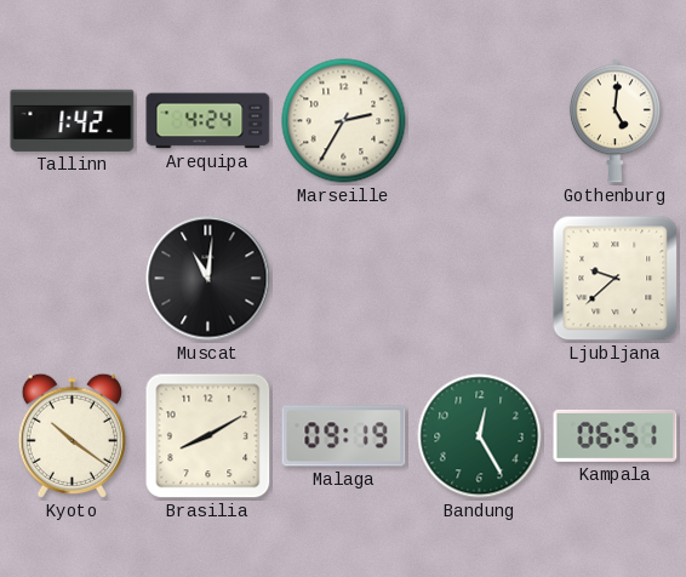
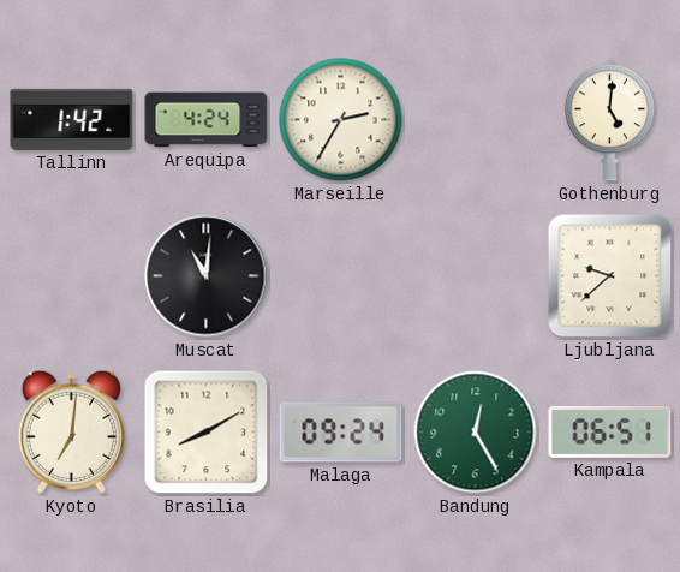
Kyoto: 10:21 -> 7:01
Malaga: 09:19 -> 09:24
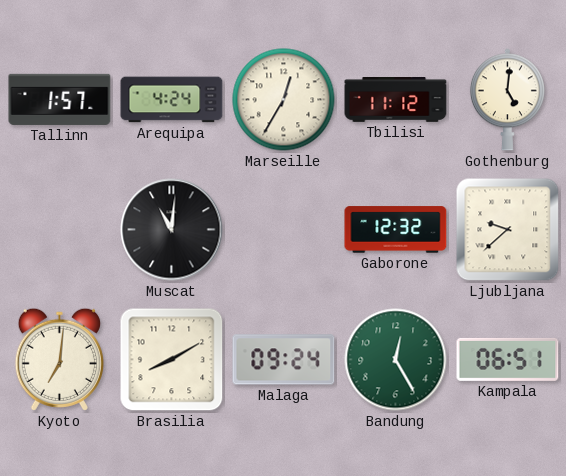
Tallinn: 1:42 -> 1:57
Marseille: 2:35 -> 12:35
Tbilisi: none -> 11:12
Gaborone: none -> 12:32
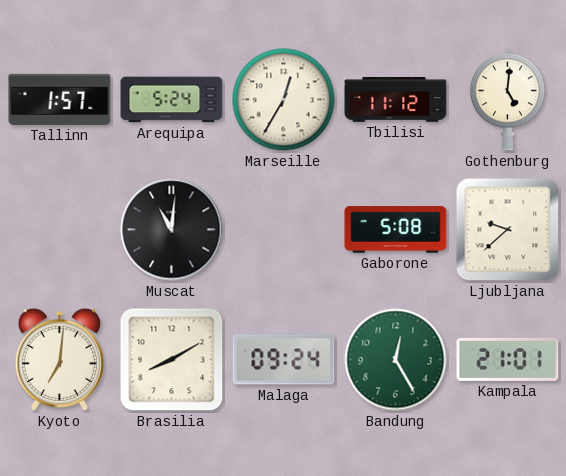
Arequipa: 4:24 -> 5:24
Gaborone: 12:32 -> 5:08
Kampala: 06:51 -> 21:01
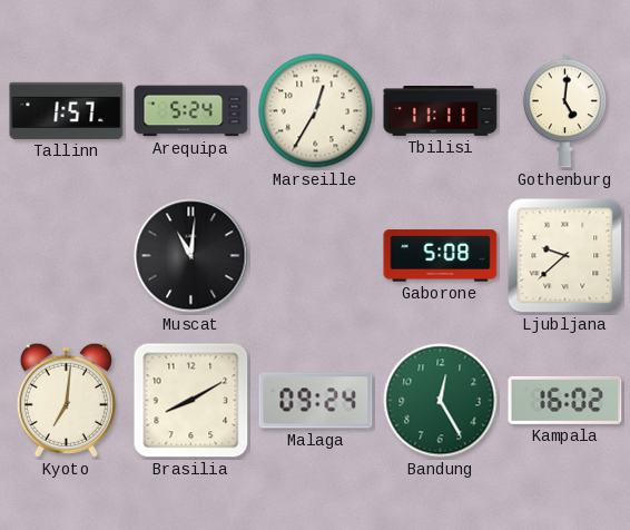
Tbilisi: 11:12 -> 11:11
Kampala: 21:01 -> 16:02
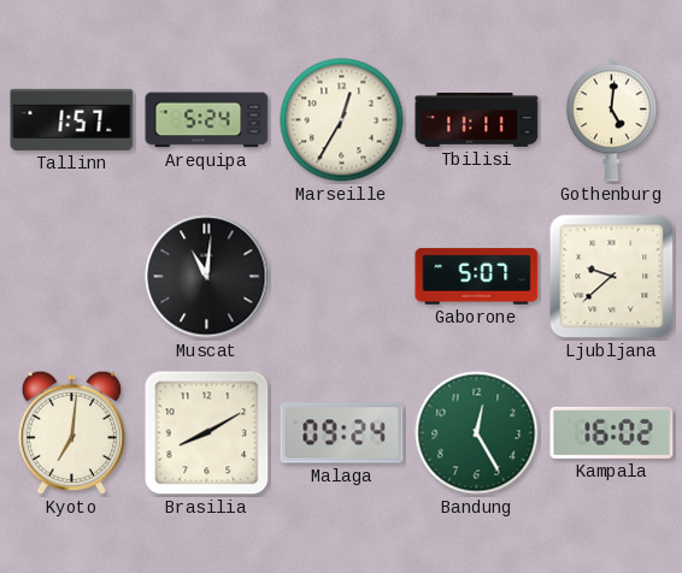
Gaborone: 5:08 -> 5:07
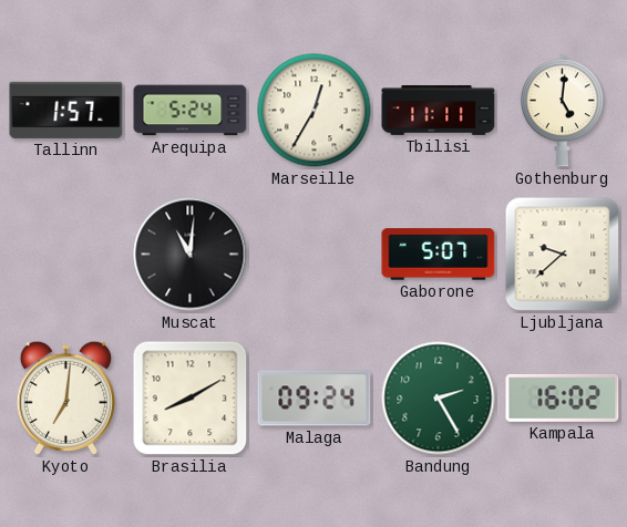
Bandung: 12:25 -> 2:25
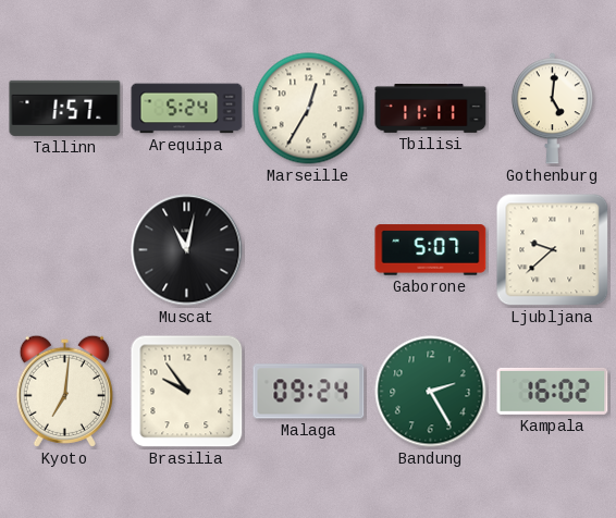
Muscat: 11:01 -> 11:02
Brasilia: 8:10 -> 9:54
